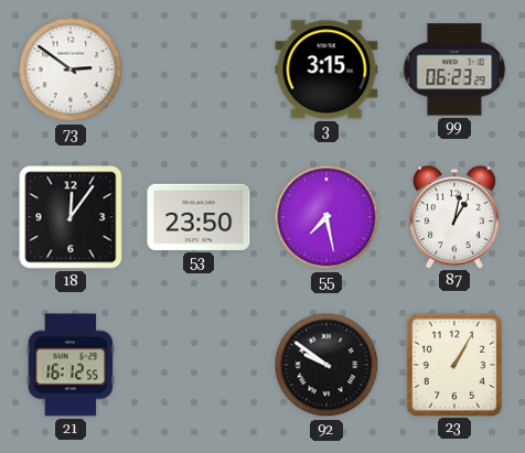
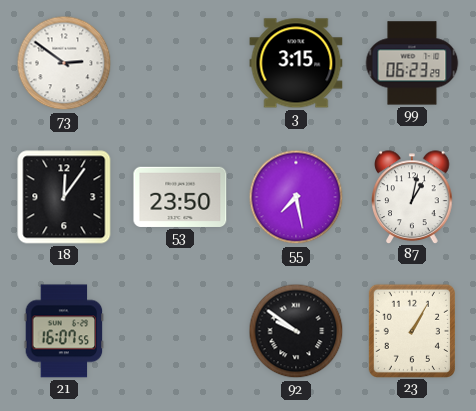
21: 16:12 -> 16:07
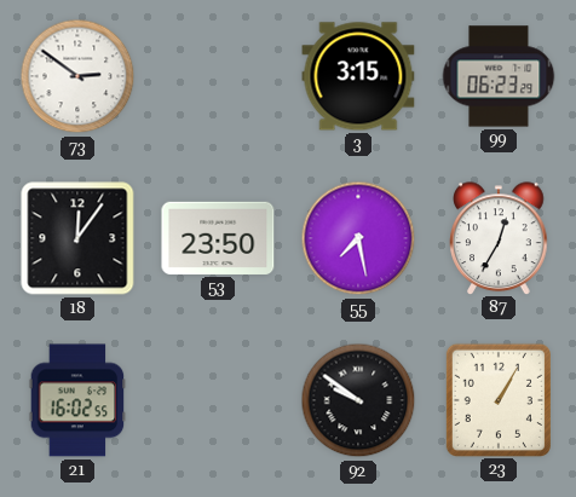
87: 1:02 -> 12:35
21: 16:07 -> 16:02
